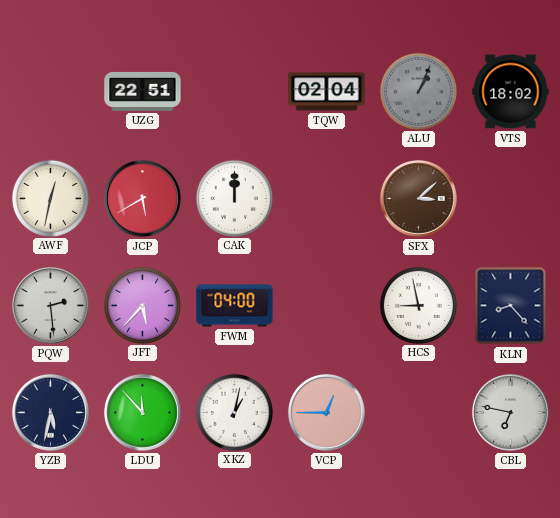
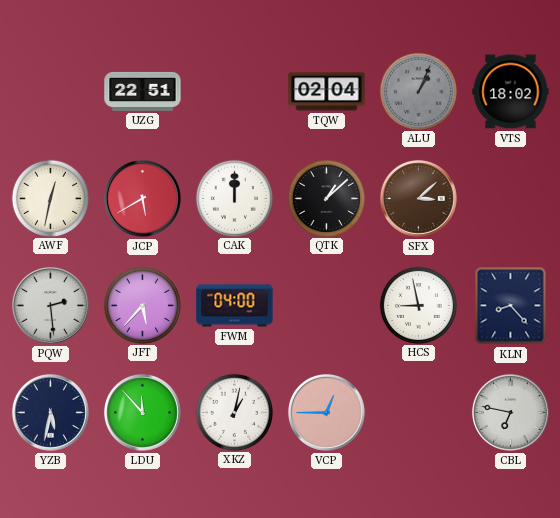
QTK: none -> 1:08
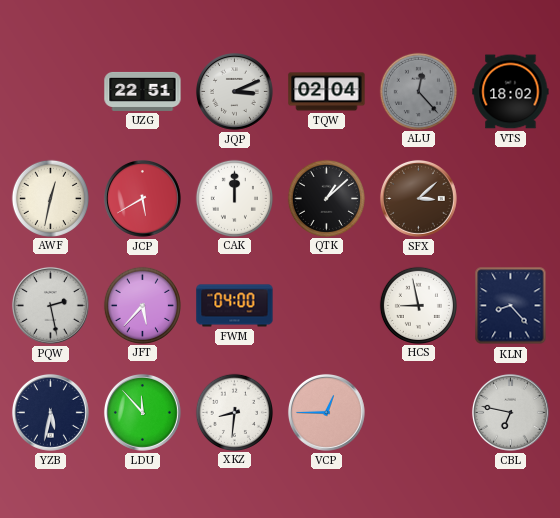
JQP: none -> 3:11
ALU: 1:04 -> 12:23
PQW: 2:29 -> 2:28
XKZ: 1:02 -> 8:31
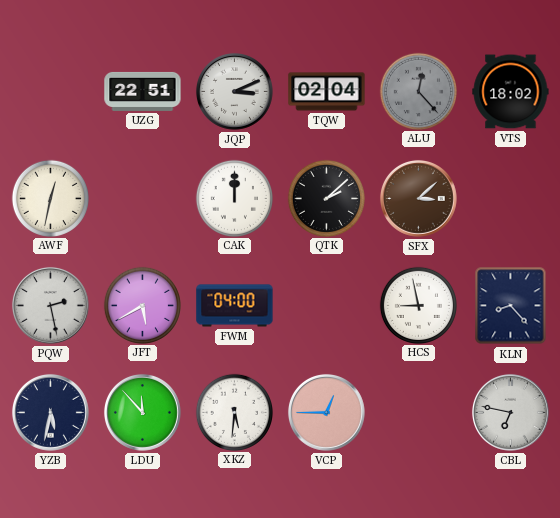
JCP: 5:40 -> none
QTK: 1:08 -> 2:08
JFT: 5:37 -> 5:40
XKZ: 8:31 -> 5:31
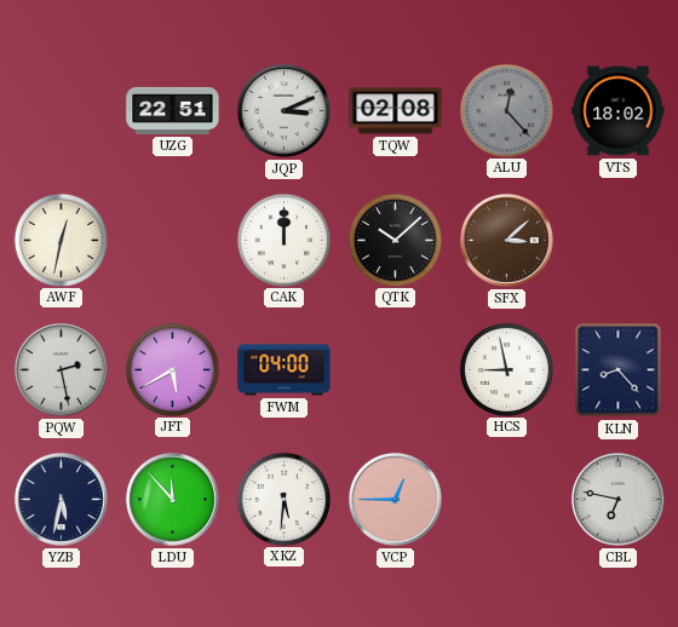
TQW: 02:04 -> 02:08
QTK: 2:08 -> 10:08
